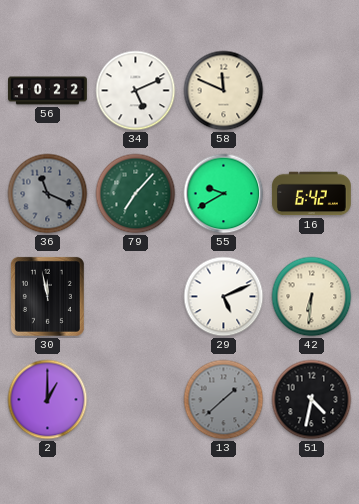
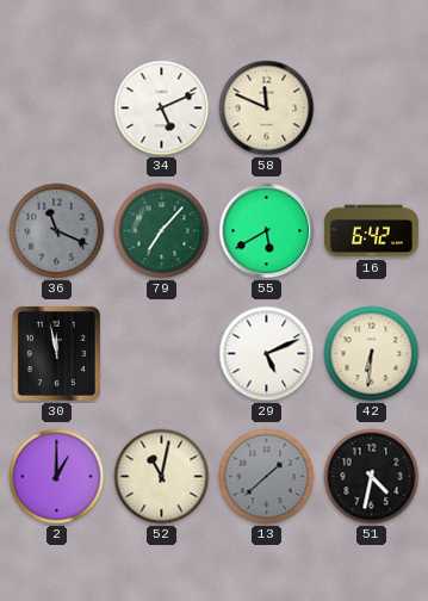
56: 10:22 -> none
55: 9:40 -> 5:40
52: none -> 11:02
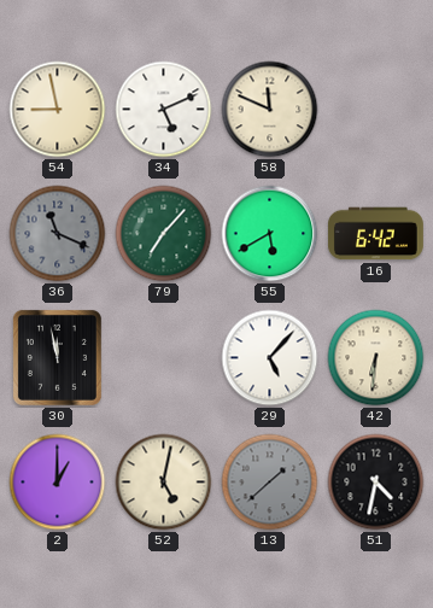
54: none -> 8:58
29: 5:11 -> 5:07
52: 11:02 -> 5:02
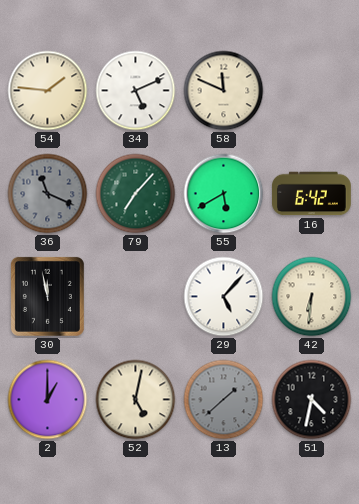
54: 8:58 -> 1:46
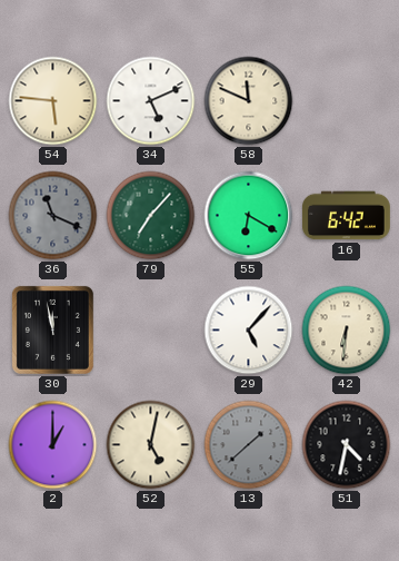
54: 1:46 -> 5:46
55: 5:40 -> 6:20
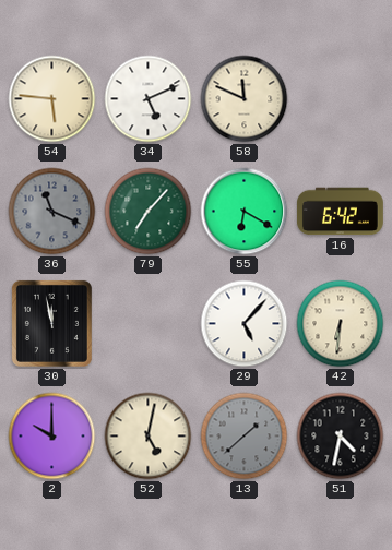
2: 1:00 -> 10:00
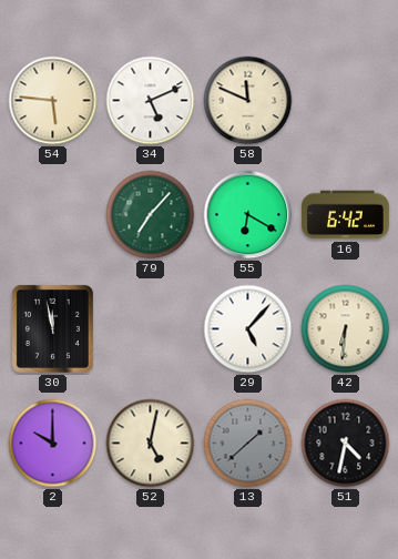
36: 11:19 -> none
